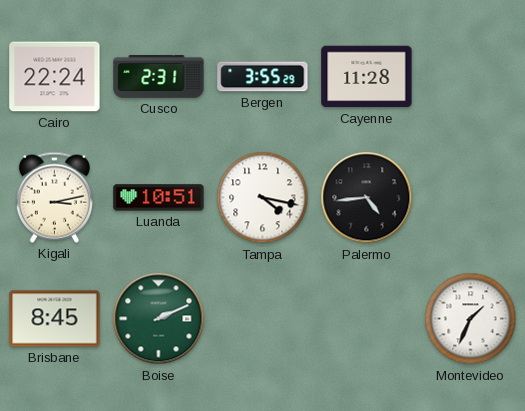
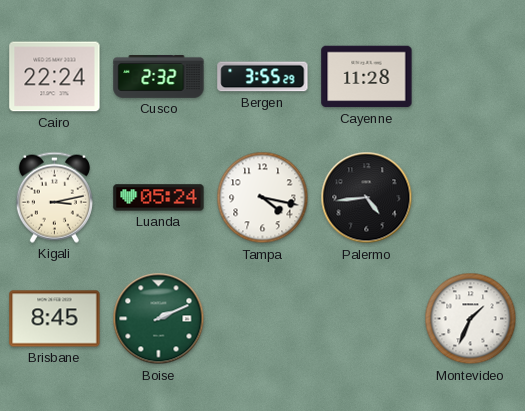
Cusco: 2:31 -> 2:32
Luanda: 10:51 -> 05:24
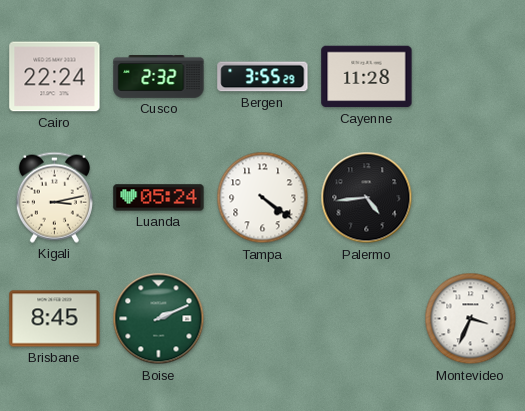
Tampa: 4:17 -> 4:21
Montevideo: 1:34 -> 3:34
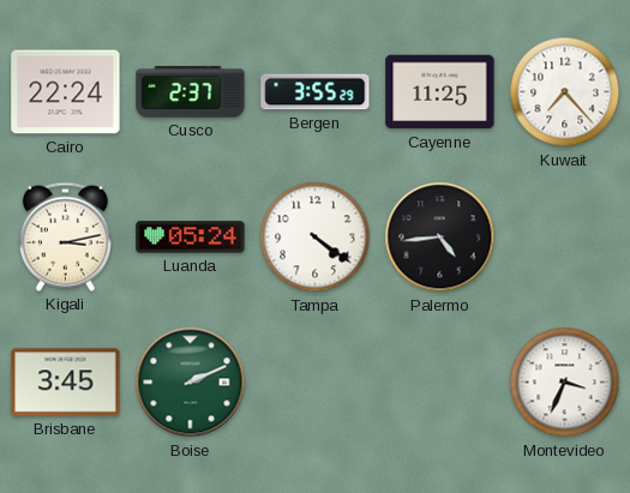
Cusco: 2:32 -> 2:37
Cayenne: 11:28 -> 11:25
Kuwait: none -> 7:23
Brisbane: 8:45 -> 3:45
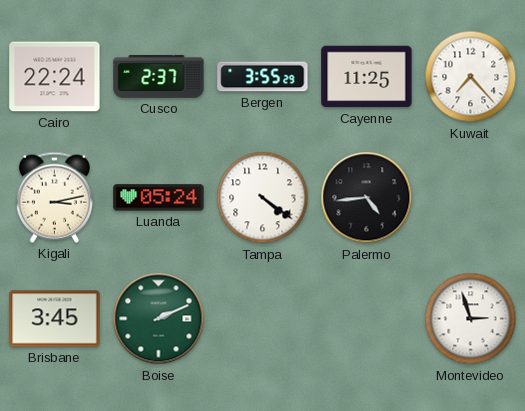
Montevideo: 3:34 -> 2:57
